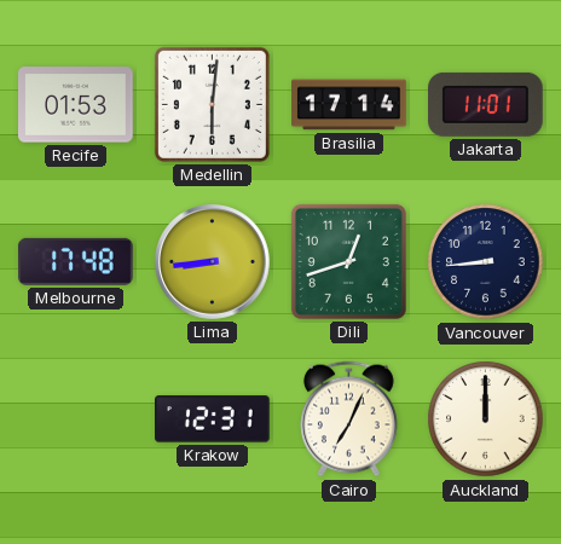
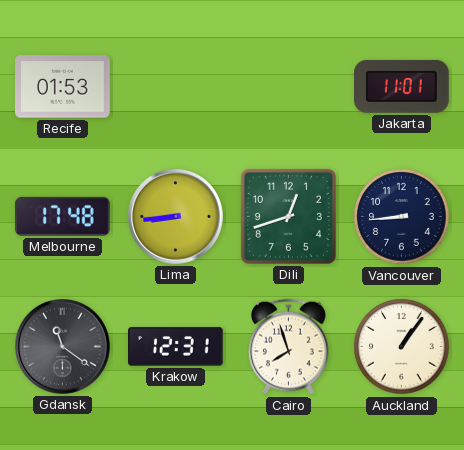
Medellin: 6:01 -> none
Brasilia: 17:14 -> none
Gdansk: none -> 11:21
Cairo: 7:04 -> 7:57
Auckland: 12:00 -> 1:06
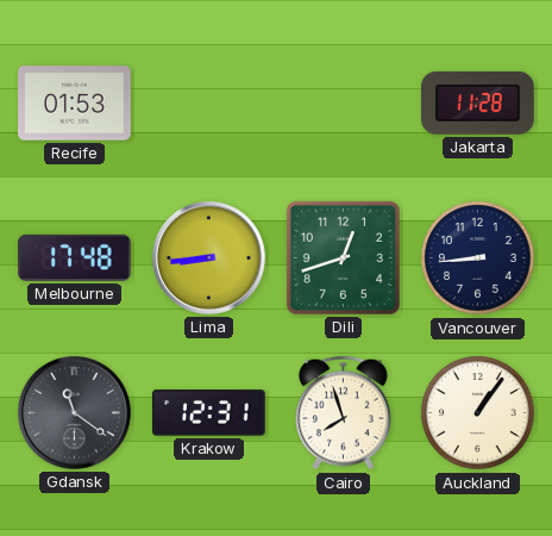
Jakarta: 11:01 -> 11:28
